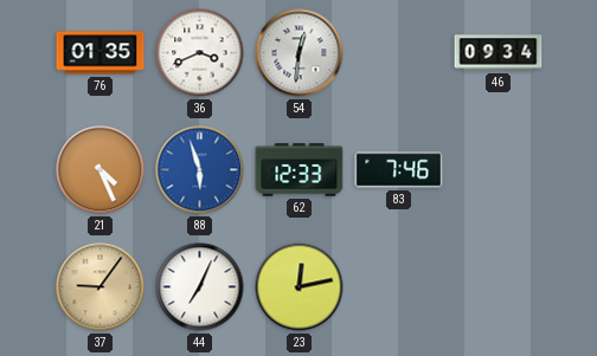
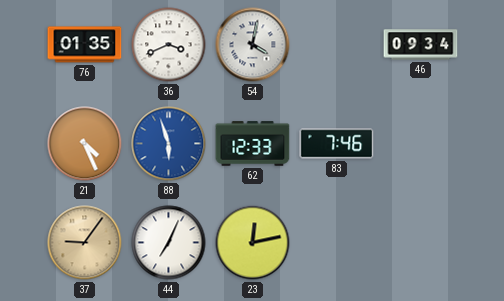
54: 12:31 -> 4:02
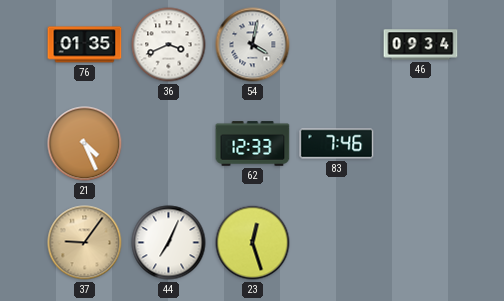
88: 5:57 -> none
23: 12:13 -> 12:27
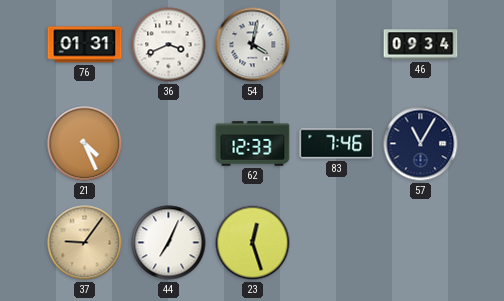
76: 01:35 -> 01:31
57: none -> 11:05
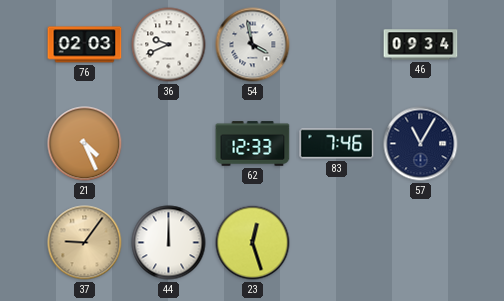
76: 01:31 -> 02:03
36: 3:41 -> 9:41
54: 4:02 -> 3:58
44: 7:04 -> 12:00
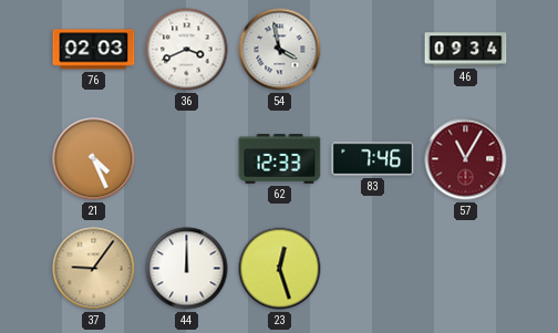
36: 9:41 -> 3:41
57 dial: navy -> burgundy
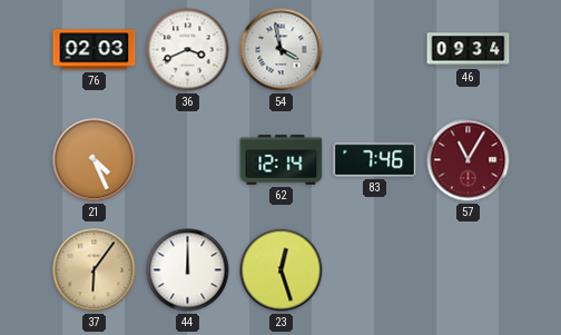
62: 12:33 -> 12:14
37: 9:06 -> 6:06
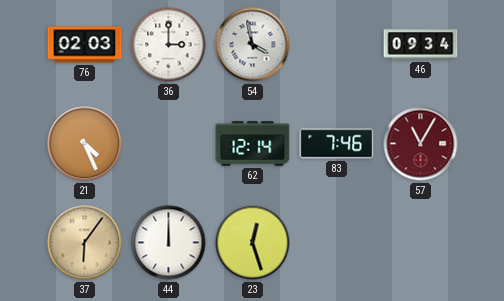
36: 3:41 -> 3:00
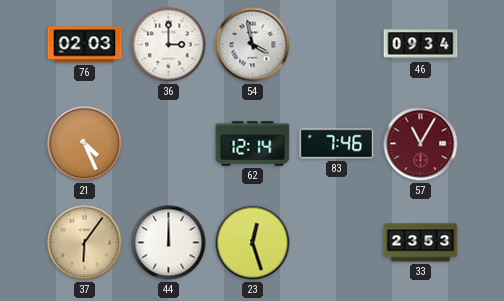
33: none -> 23:53
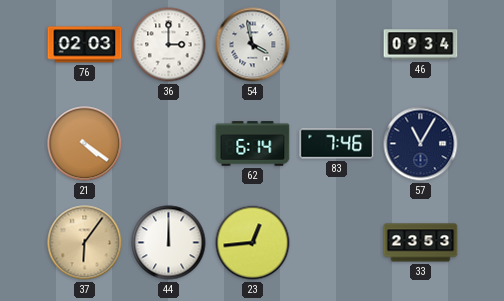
21: 4:26 -> 4:21
62: 12:14 -> 6:14
57 dial: burgundy -> navy
23: 12:27 -> 12:44
